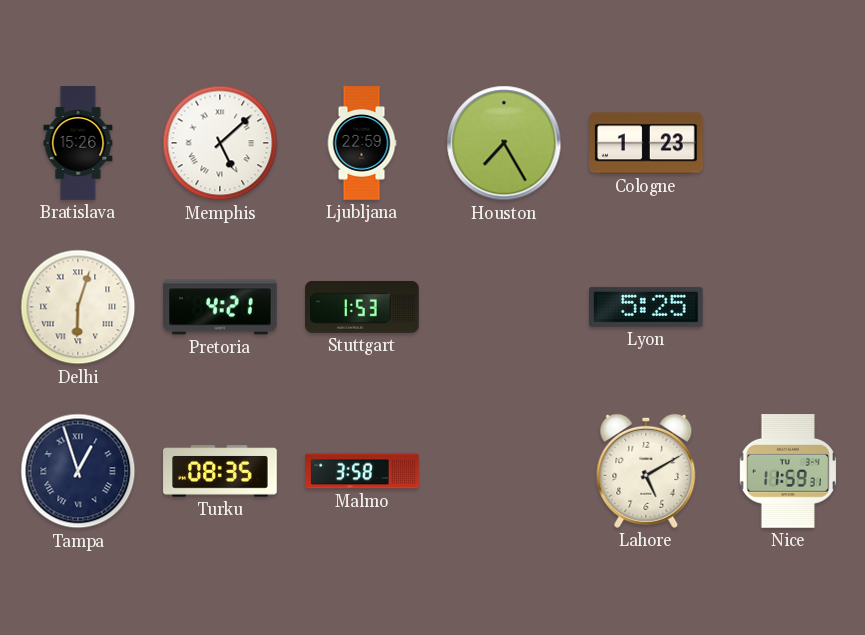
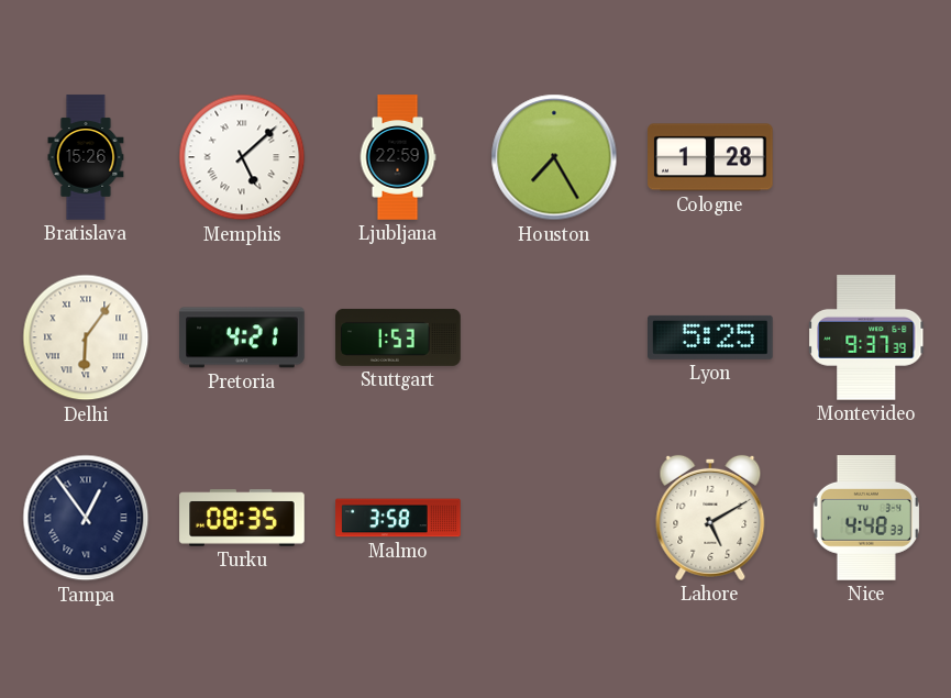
Cologne: 1:23 -> 1:28
Delhi: 6:03 -> 6:06
Montevideo: none -> 9:37
Tampa: 12:57 -> 12:54
Nice: 11:59 -> 4:48
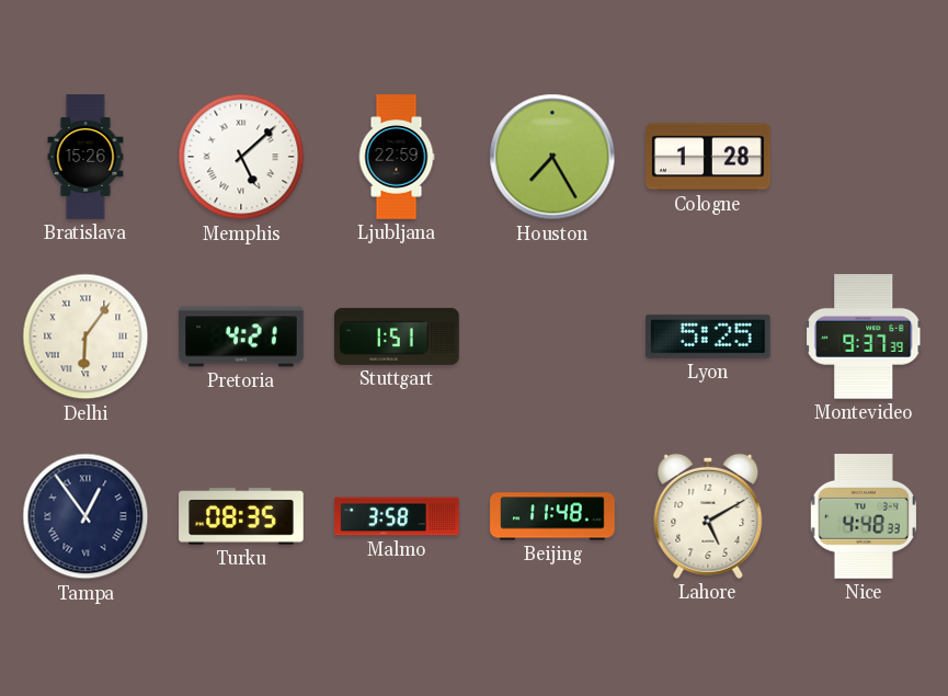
Stuttgart: 1:53 -> 1:51
Beijing: none -> 11:48
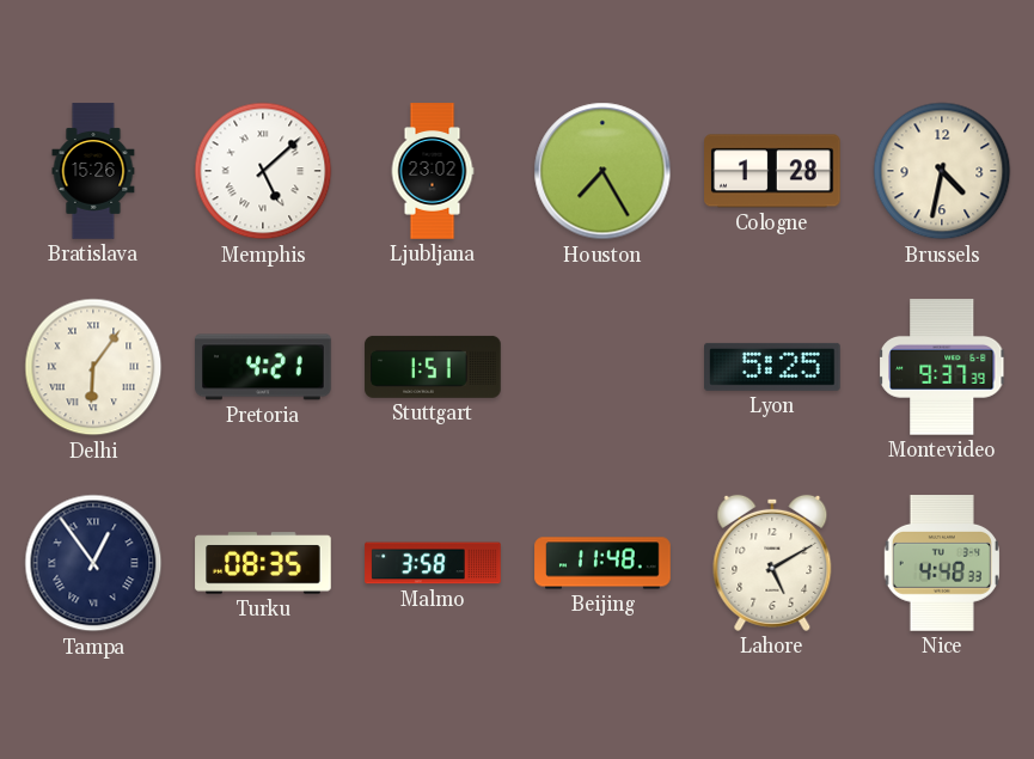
Ljubljana: 22:59 -> 23:02
Brussels: none -> 4:32
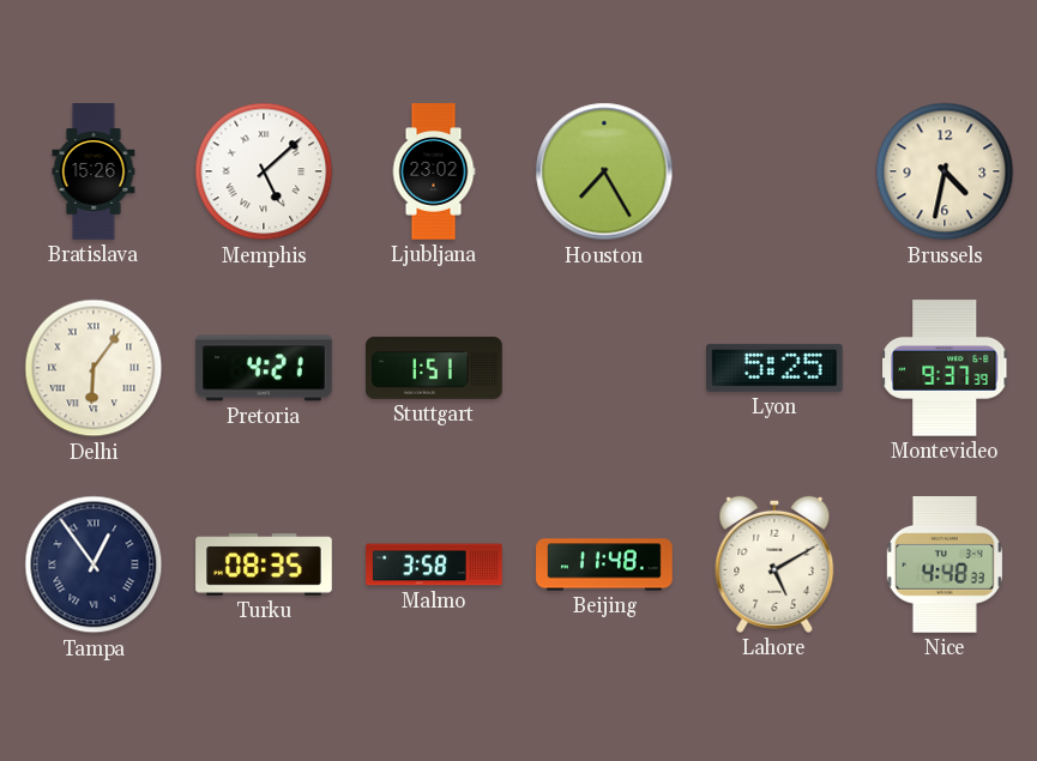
Cologne: 1:28 -> none
